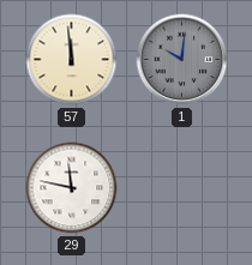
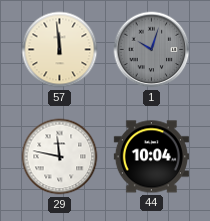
1: 10:01 -> 10:03
44: none -> 10:04
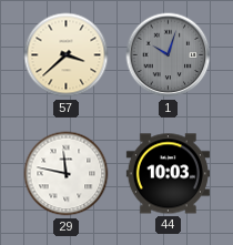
57: 11:59 -> 3:38
44: 10:04 -> 10:03
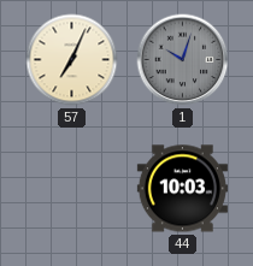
57: 3:38 -> 7:04
29: 11:47 -> none
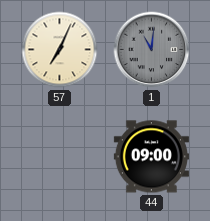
1: 10:03 -> 11:01
44: 10:03 -> 09:00
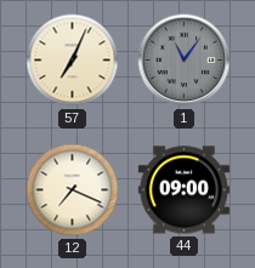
1: 11:01 -> 11:06
12: none -> 7:19
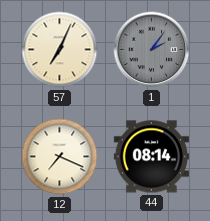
1: 11:06 -> 2:06
44: 09:00 -> 08:14
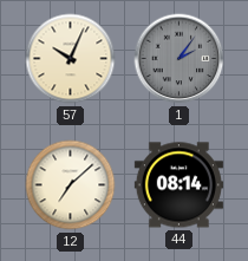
57: 7:04 -> 10:04
12: 7:19 -> 7:08
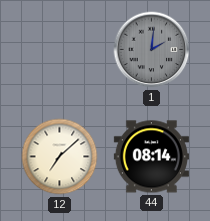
57: 10:04 -> none
1: 2:06 -> 2:01
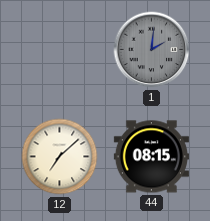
44: 08:14 -> 08:15
